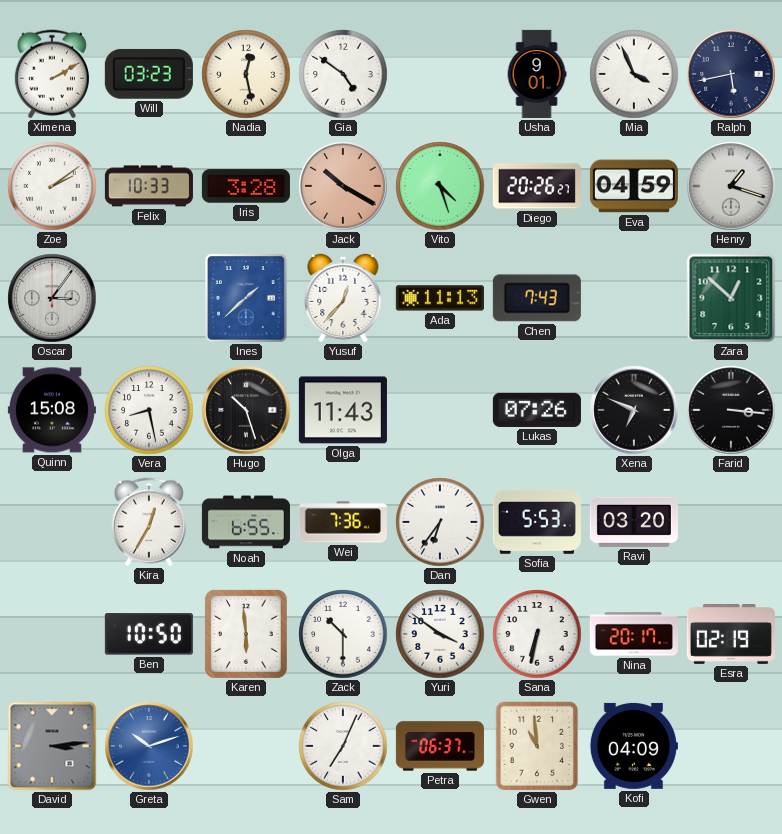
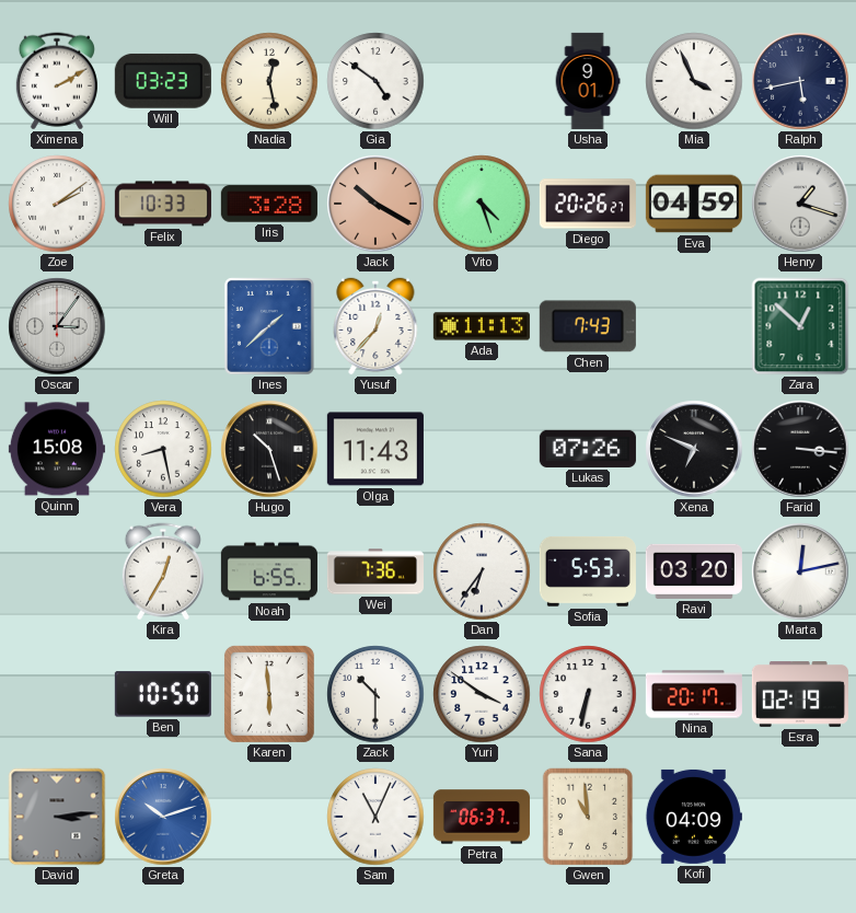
Marta: none -> 12:13
Sam: 7:04 -> 11:04
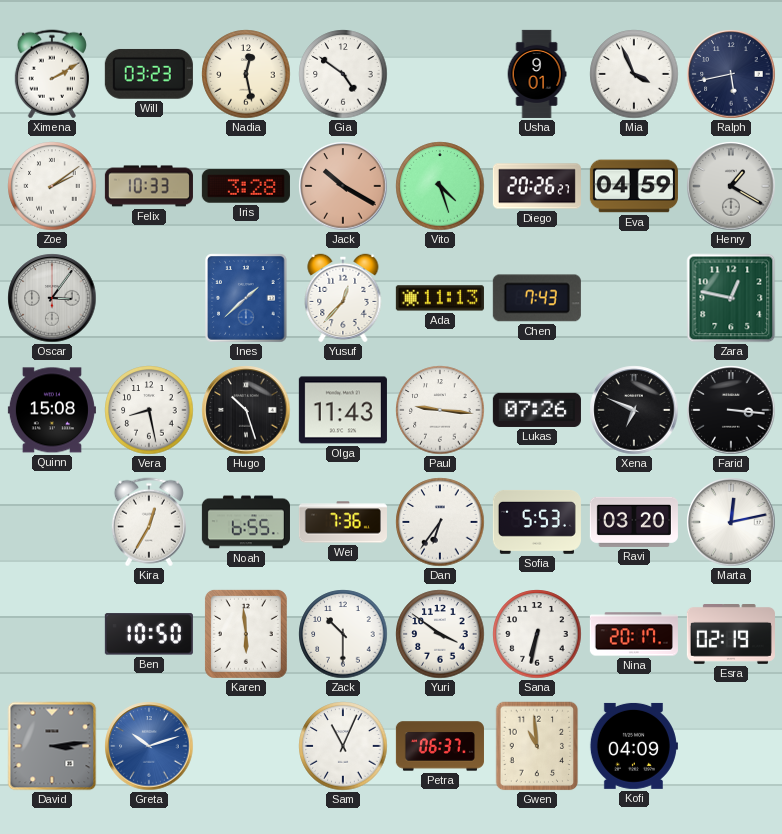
Henry: 1:18 -> 1:20
Zara: 12:52 -> 12:47
Paul: none -> 9:16
